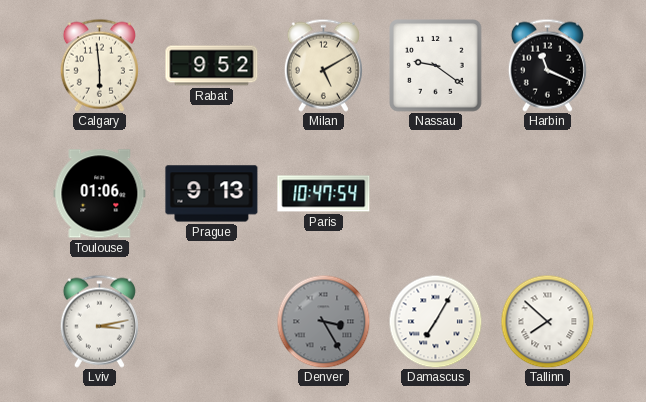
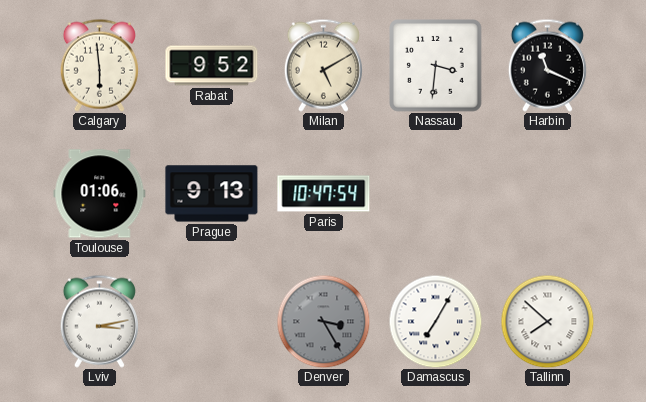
Nassau: 9:21 -> 3:31
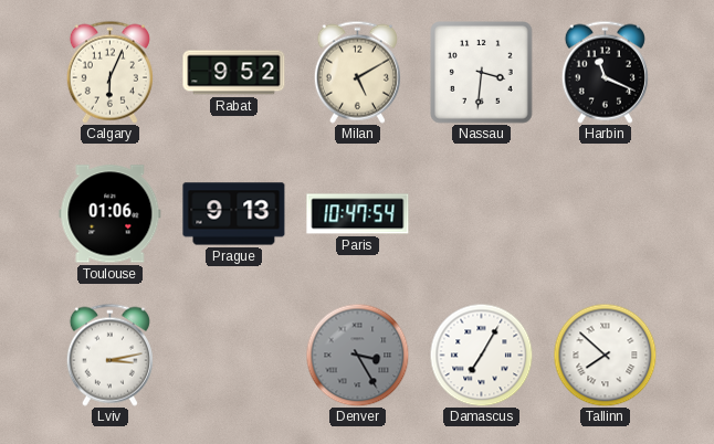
Calgary: 5:59 -> 6:04
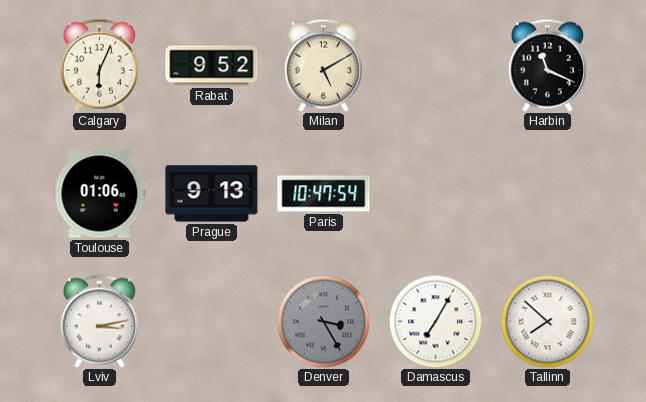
Nassau: 3:31 -> none
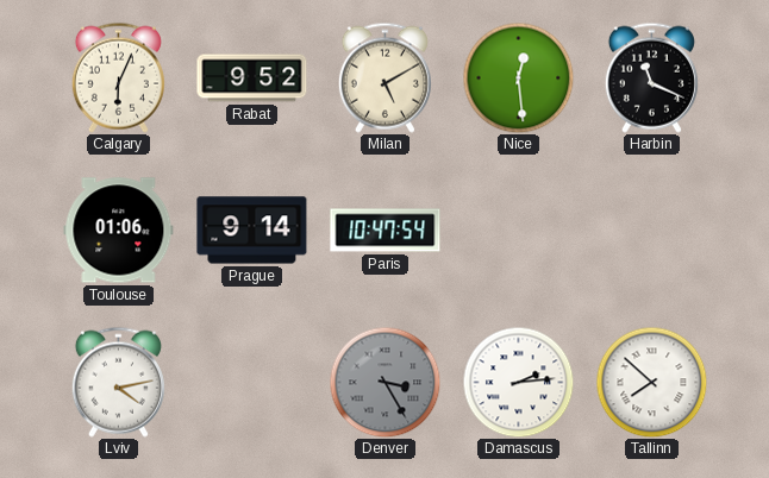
Nice: none -> 12:29
Prague: 9:13 -> 9:14
Lviv: 3:13 -> 4:13
Damascus: 7:05 -> 2:14
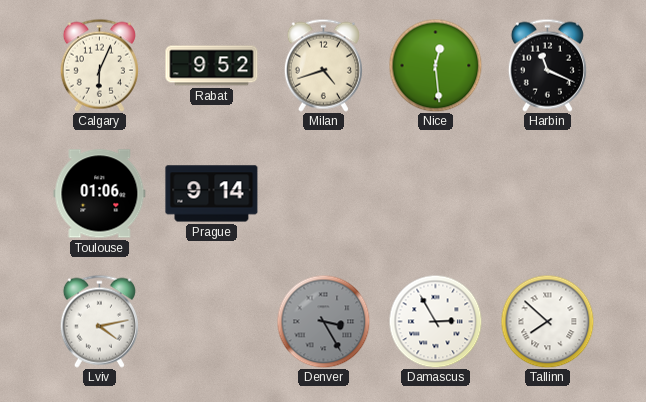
Milan: 5:10 -> 4:42
Paris: 10:47 -> none
Damascus: 2:14 -> 2:55
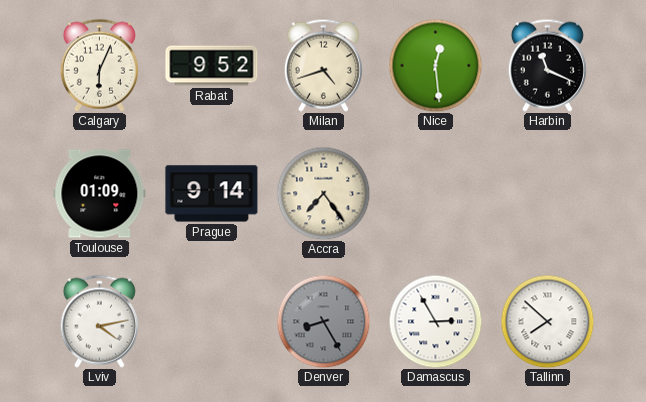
Toulouse: 01:06 -> 01:09
Accra: none -> 7:24
Denver: 3:25 -> 8:25
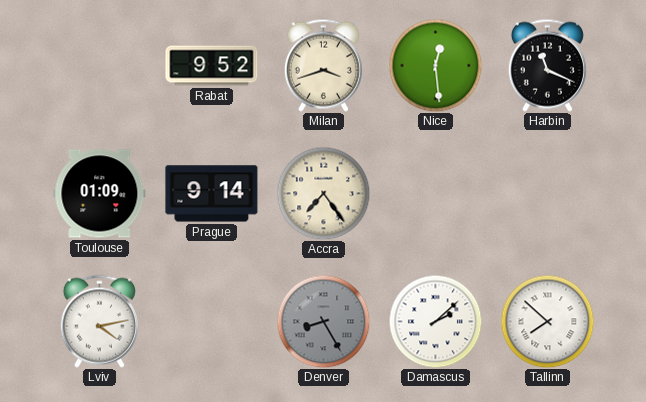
Calgary: 6:04 -> none
Milan: 4:42 -> 3:42
Damascus: 2:55 -> 2:08
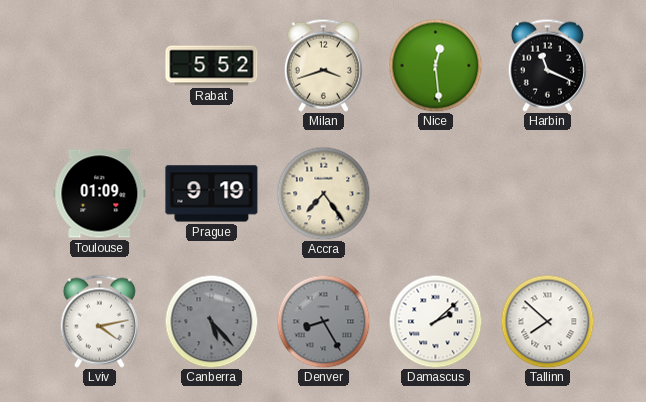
Rabat: 9:52 -> 5:52
Prague: 9:14 -> 9:19
Canberra: none -> 5:23
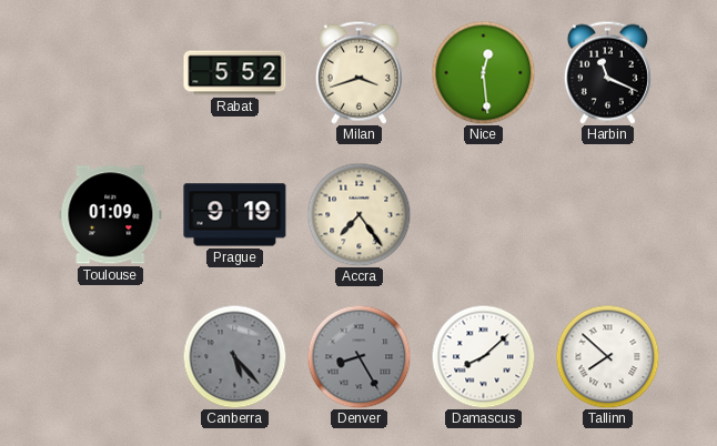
Lviv: 4:13 -> none
Damascus: 2:08 -> 8:08
